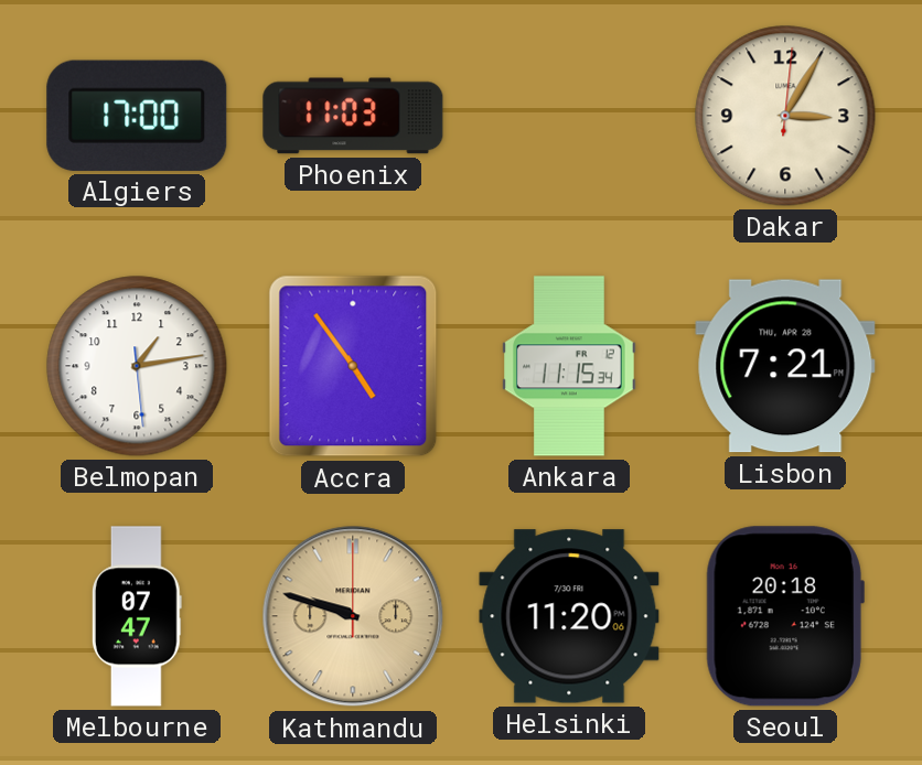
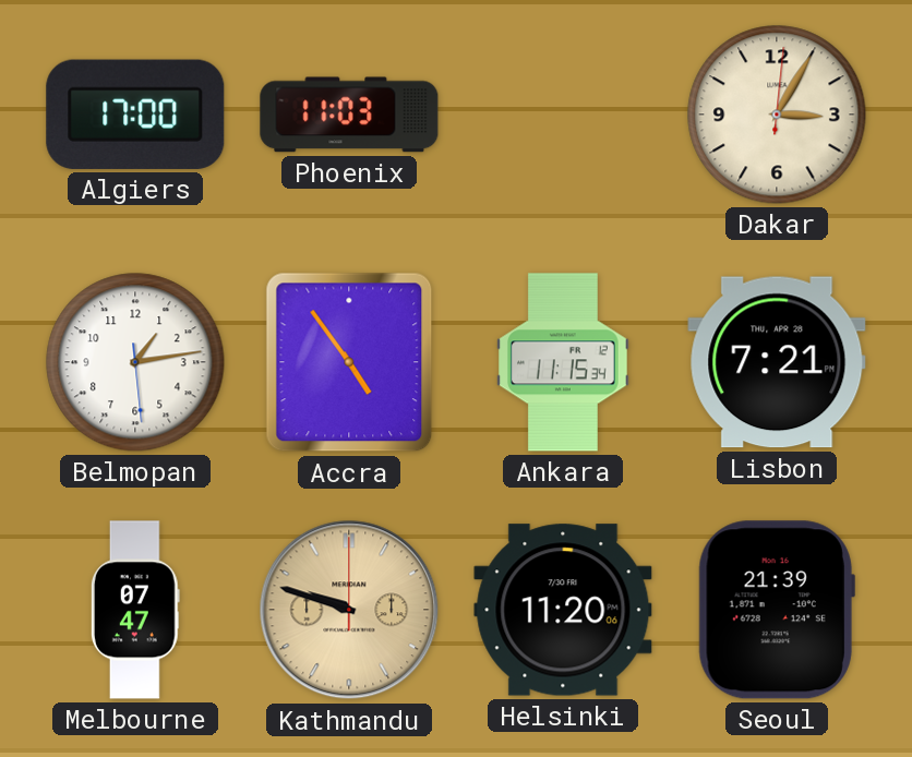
Seoul: 20:18 -> 21:39
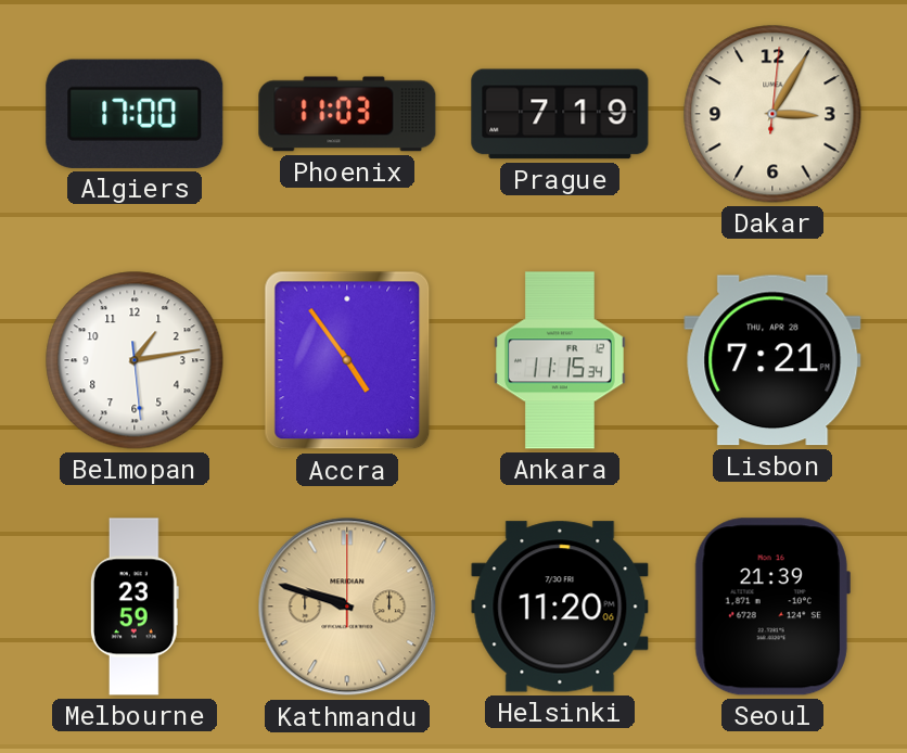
Prague: none -> 7:19
Melbourne: 07:47 -> 23:59
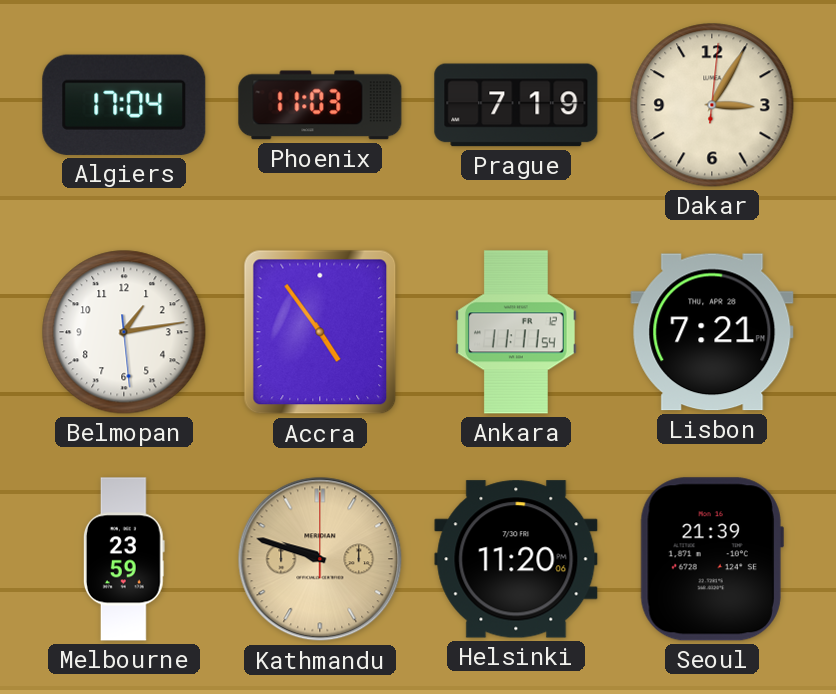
Algiers: 17:00 -> 17:04
Ankara: 11:15 -> 11:11
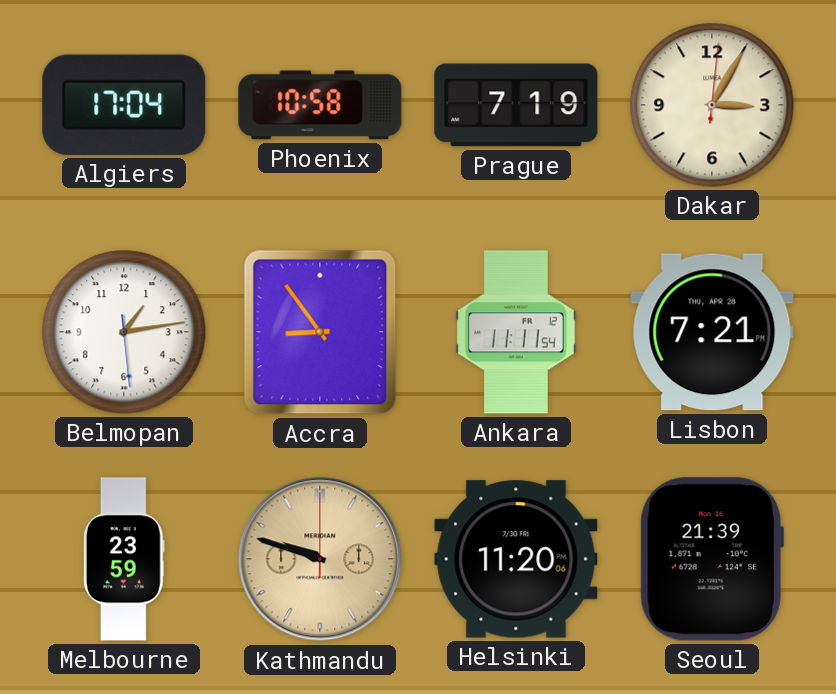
Phoenix: 11:03 -> 10:58
Accra: 4:54 -> 8:54
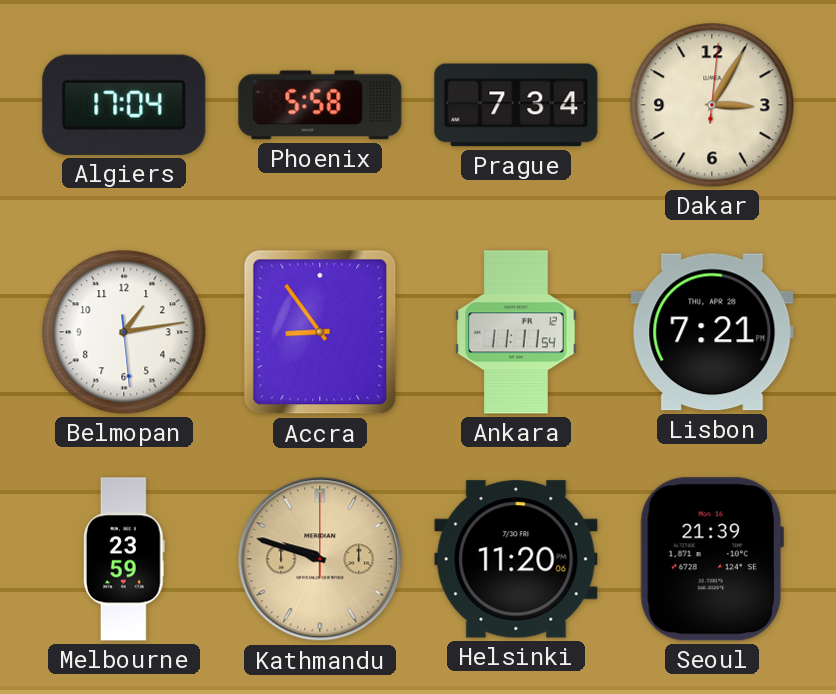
Phoenix: 10:58 -> 5:58
Prague: 7:19 -> 7:34
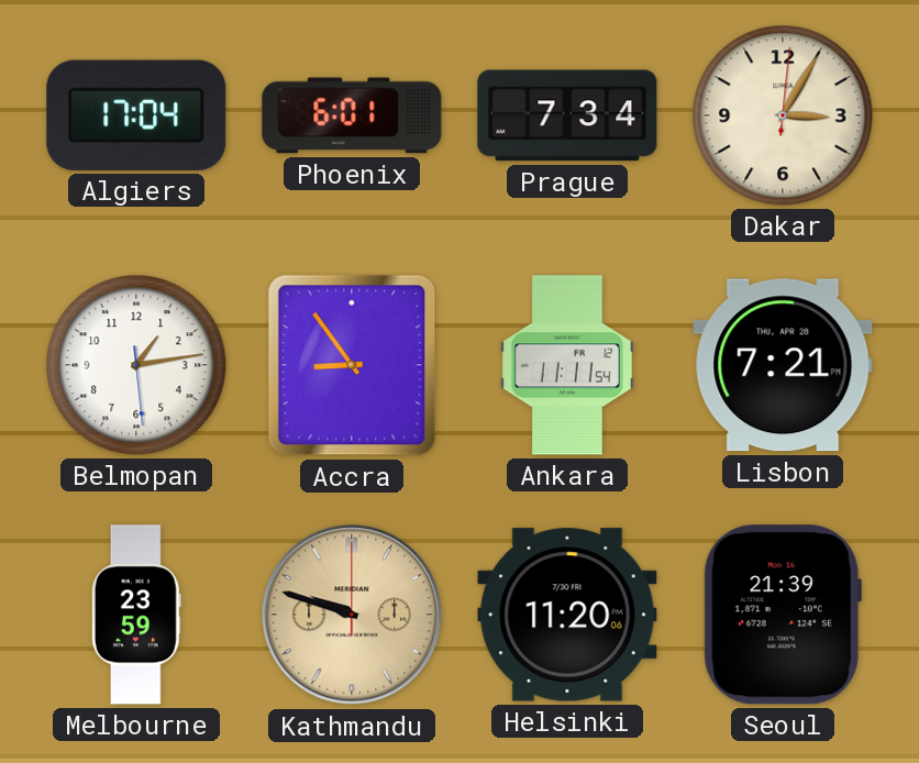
Phoenix: 5:58 -> 6:01
